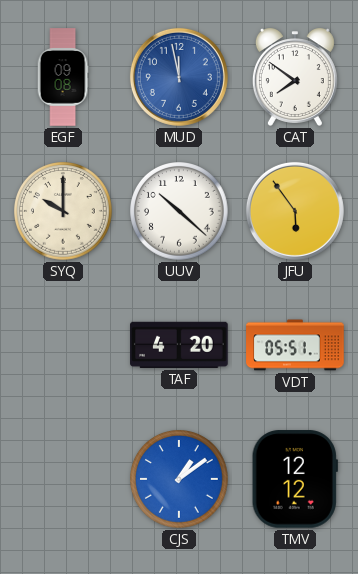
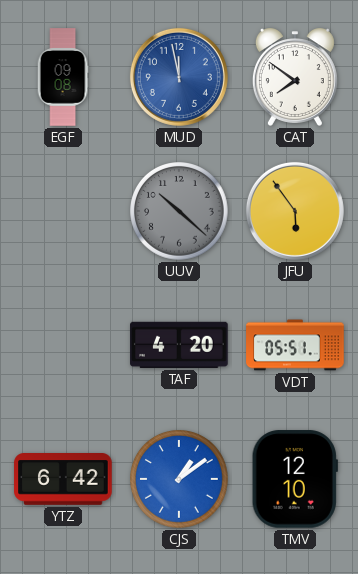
SYQ: 10:00 -> none
UUV dial: white -> grey
YTZ: none -> 6:42
TMV: 12:12 -> 12:10
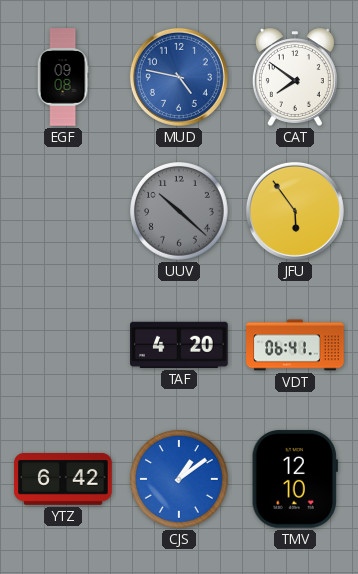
MUD: 11:58 -> 4:47
VDT: 05:51 -> 06:41
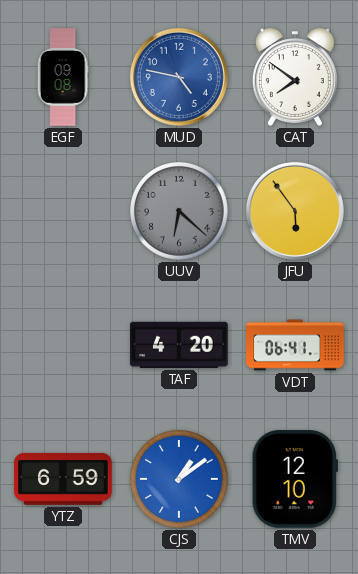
UUV: 10:22 -> 6:22
YTZ: 6:42 -> 6:59
